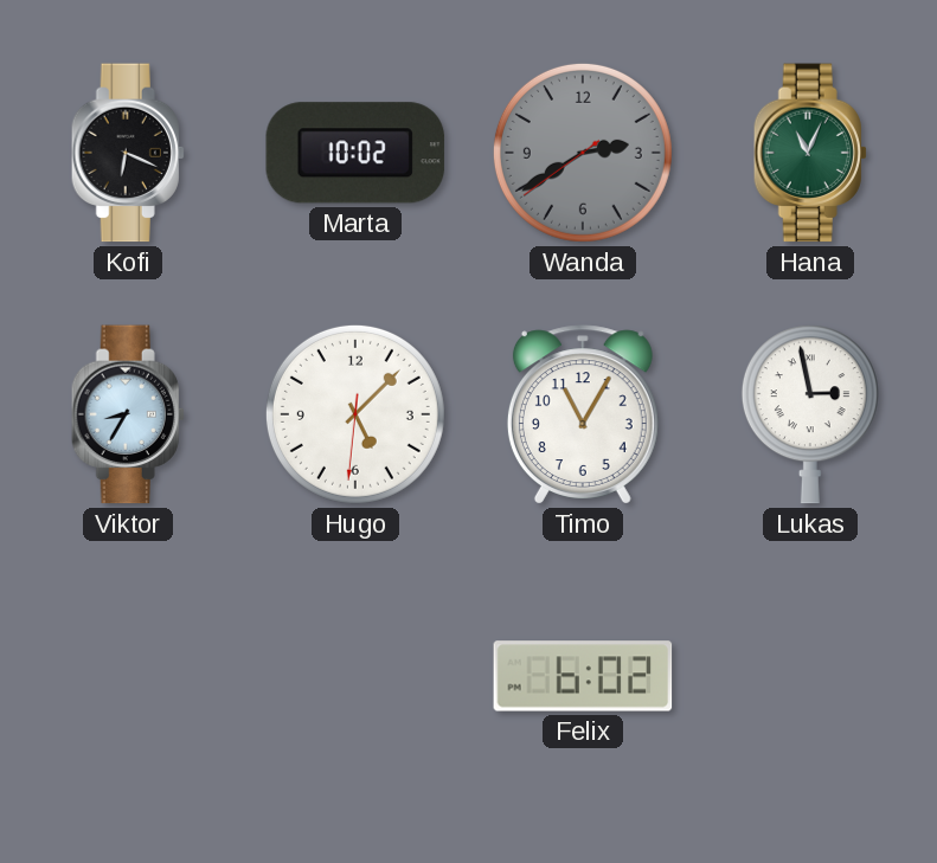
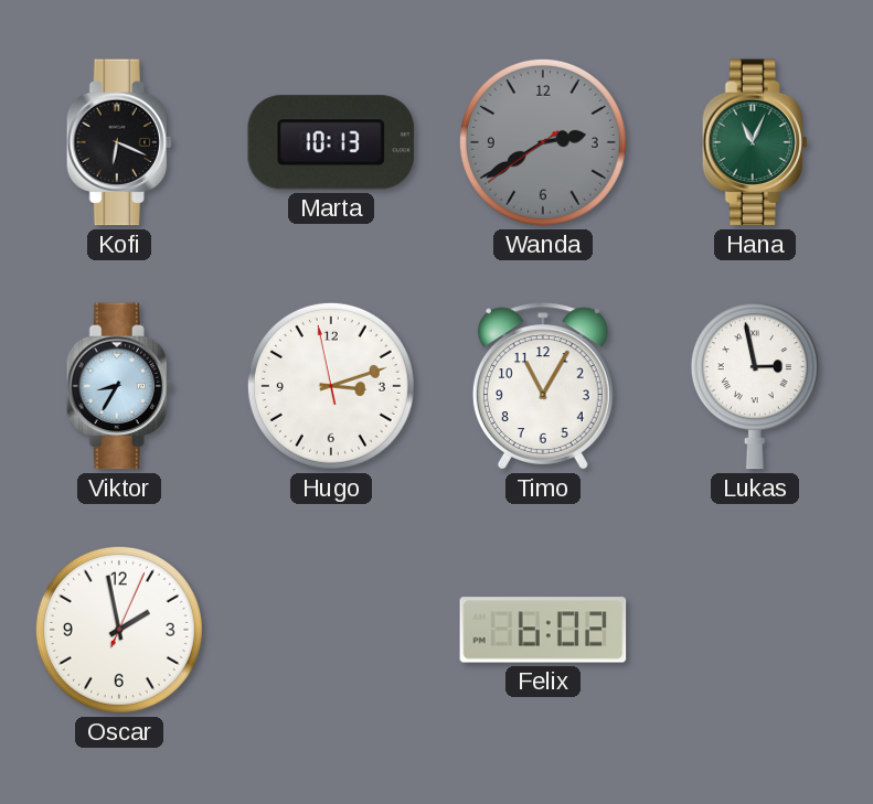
Marta: 10:02 -> 10:13
Hugo: 5:07 -> 3:11
Oscar: none -> 1:58
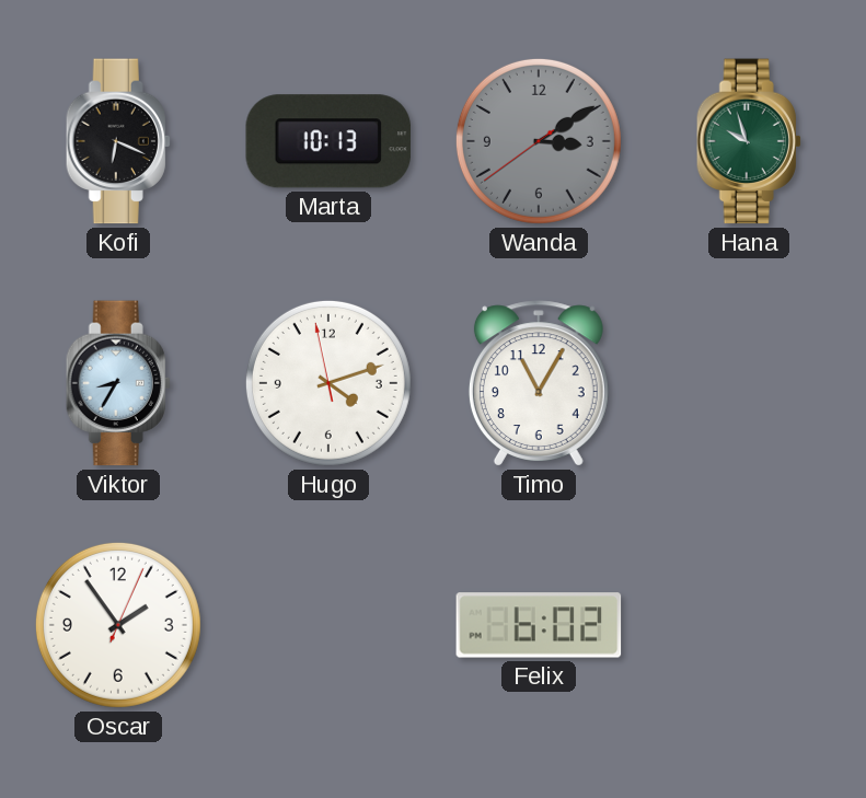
Wanda: 2:39 -> 3:09
Hana: 11:04 -> 9:57
Hugo: 3:11 -> 4:11
Lukas: 2:58 -> none
Oscar: 1:58 -> 1:54
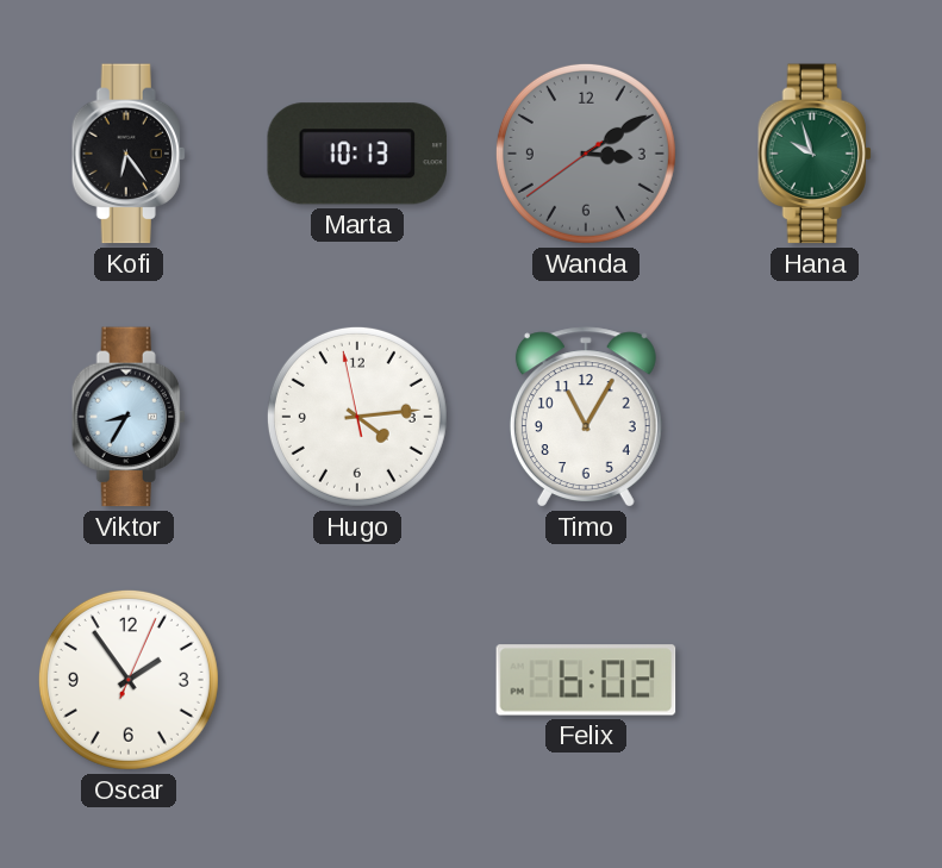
Kofi: 6:19 -> 6:24
Hugo: 4:11 -> 4:13
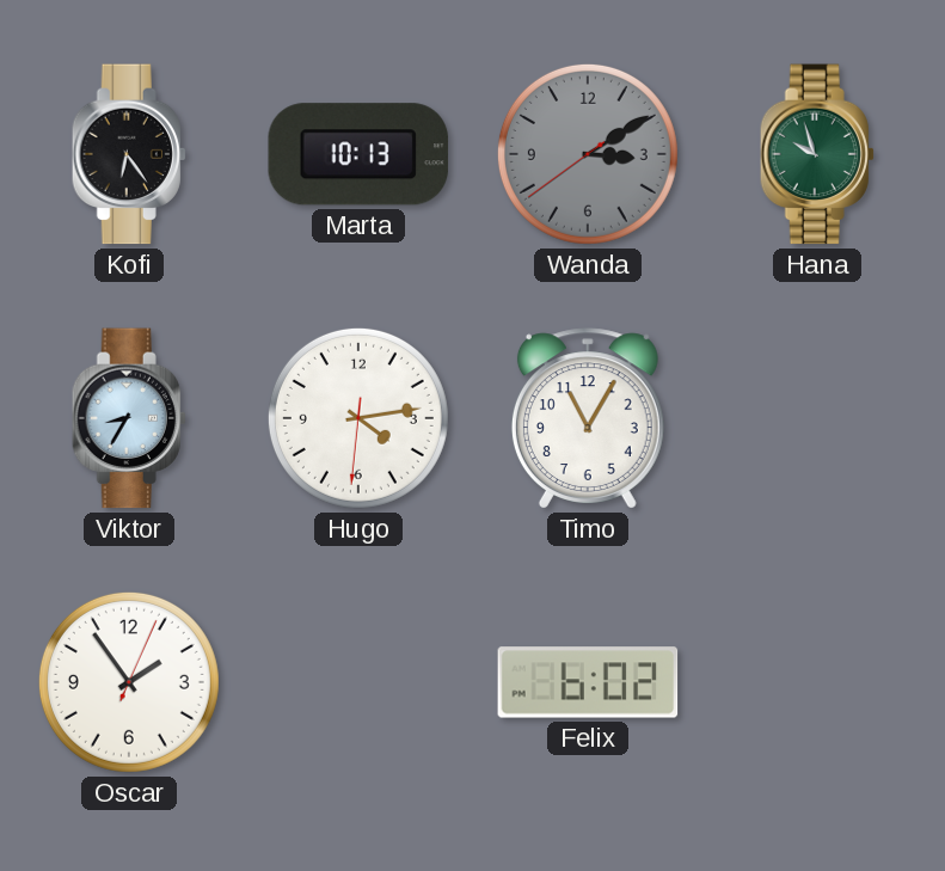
Hugo: 4:13:58 -> 4:13:31
